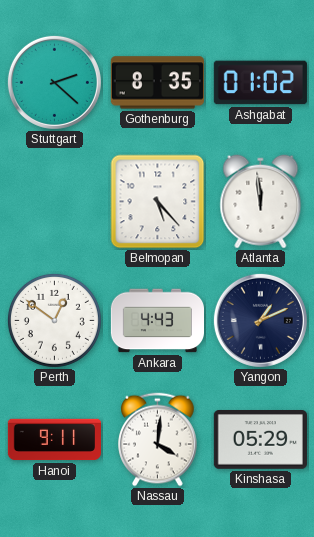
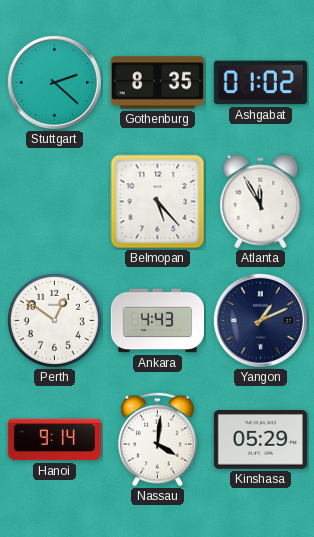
Atlanta: 11:59 -> 11:55
Hanoi: 9:11 -> 9:14
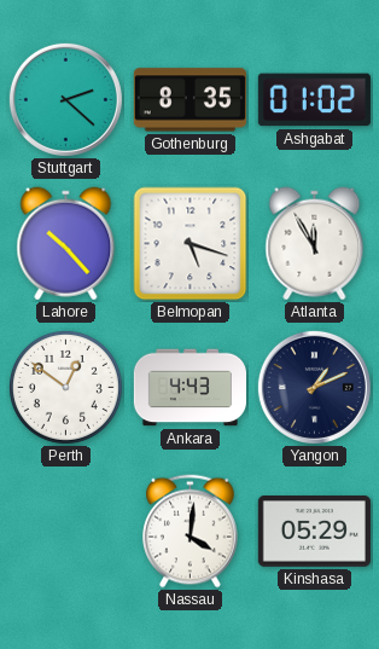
Lahore: none -> 10:23
Belmopan: 5:23 -> 5:18
Hanoi: 9:14 -> none
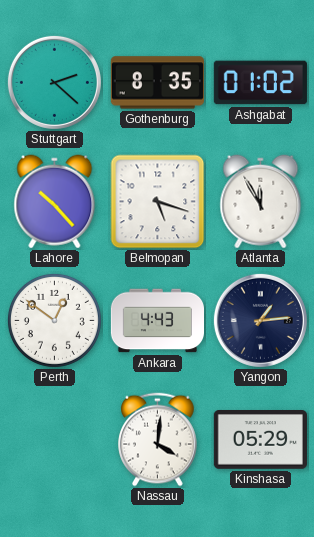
Yangon: 1:11 -> 1:14
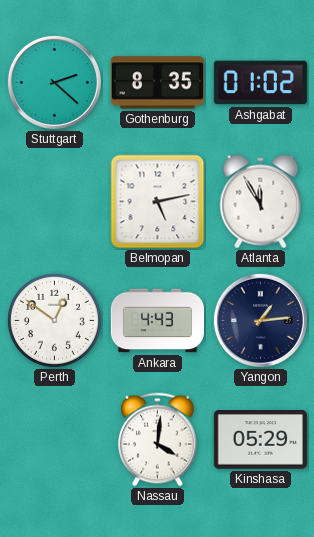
Lahore: 10:23 -> none
Belmopan: 5:18 -> 5:13
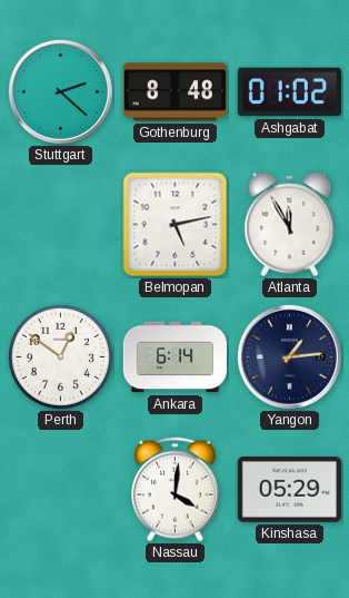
Gothenburg: 8:35 -> 8:48
Ankara: 4:43 -> 6:14
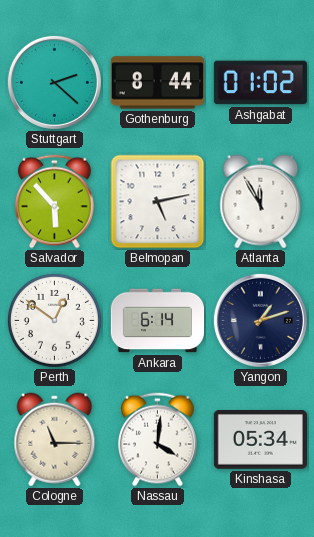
Gothenburg: 8:48 -> 8:44
Salvador: none -> 5:53
Yangon: 1:14 -> 1:12
Cologne: none -> 11:15
Kinshasa: 05:29 -> 05:34
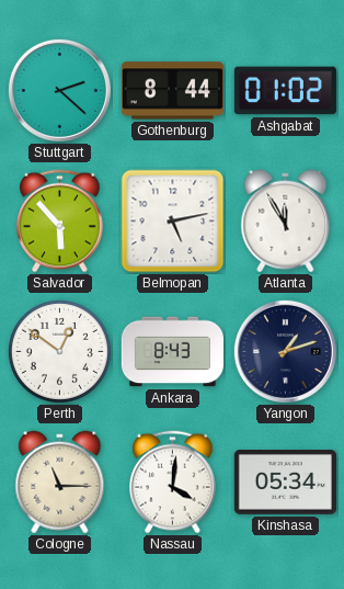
Ankara: 6:14 -> 8:43
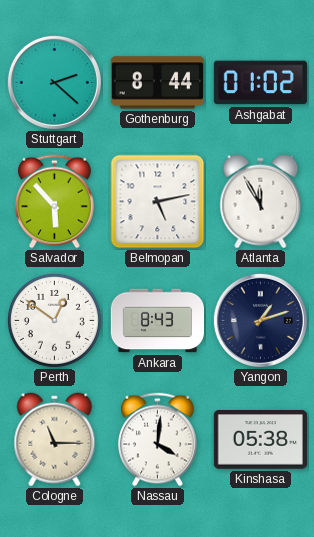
Kinshasa: 05:34 -> 05:38
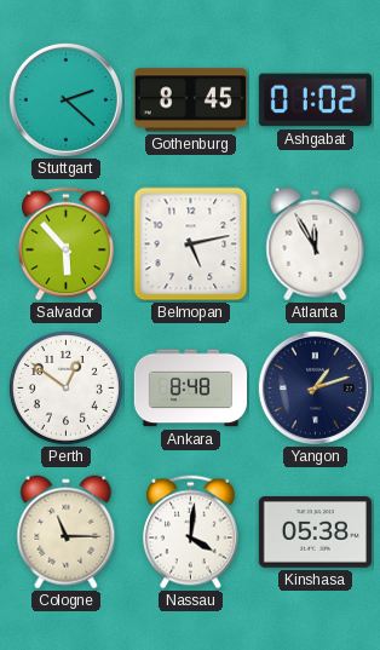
Gothenburg: 8:44 -> 8:45
Ankara: 8:43 -> 8:48
